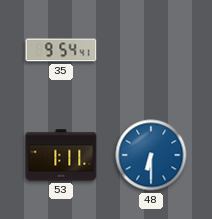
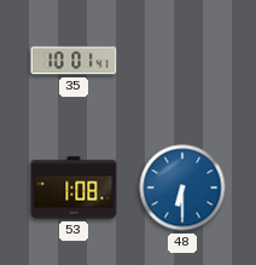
35: 9:54 -> 10:01
53: 1:11 -> 1:08
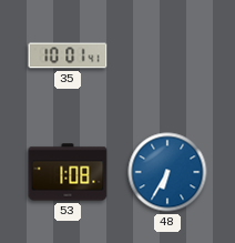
48: 6:30 -> 6:35
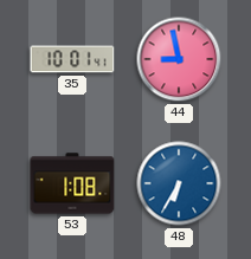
44: none -> 8:58
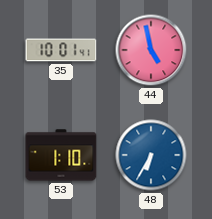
44: 8:58 -> 4:58
53: 1:08 -> 1:10
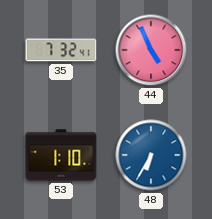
35: 10:01 -> 7:32
44: 4:58 -> 4:56
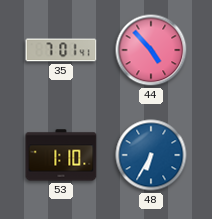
35: 7:32 -> 7:01
44: 4:56 -> 4:53
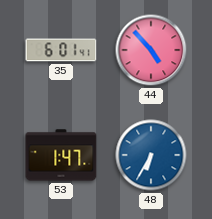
35: 7:01 -> 6:01
53: 1:10 -> 1:47
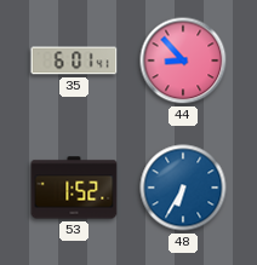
44: 4:53 -> 8:53
53: 1:47 -> 1:52
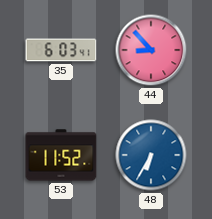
35: 6:01 -> 6:03
53: 1:52 -> 11:52
